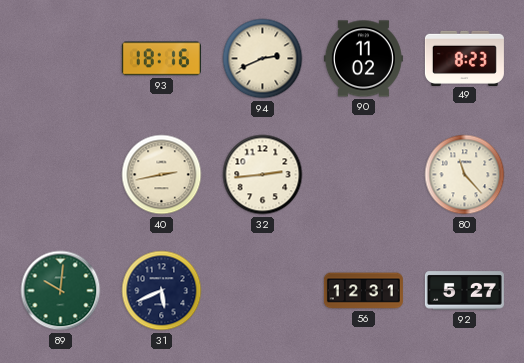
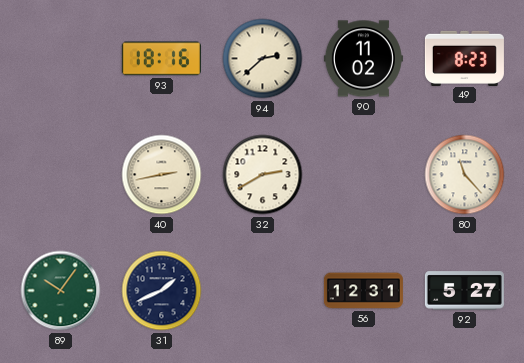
94: 2:41 -> 2:38
32: 2:44 -> 2:40
89: 10:01 -> 10:06
31: 5:41 -> 1:41
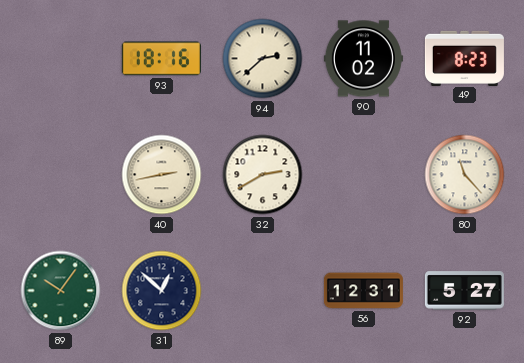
31: 1:41 -> 12:52
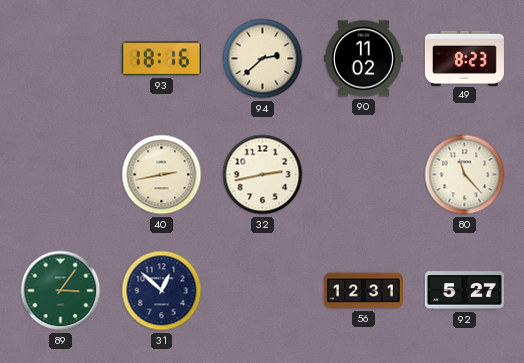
32: 2:40 -> 2:43
89: 10:06 -> 3:06
